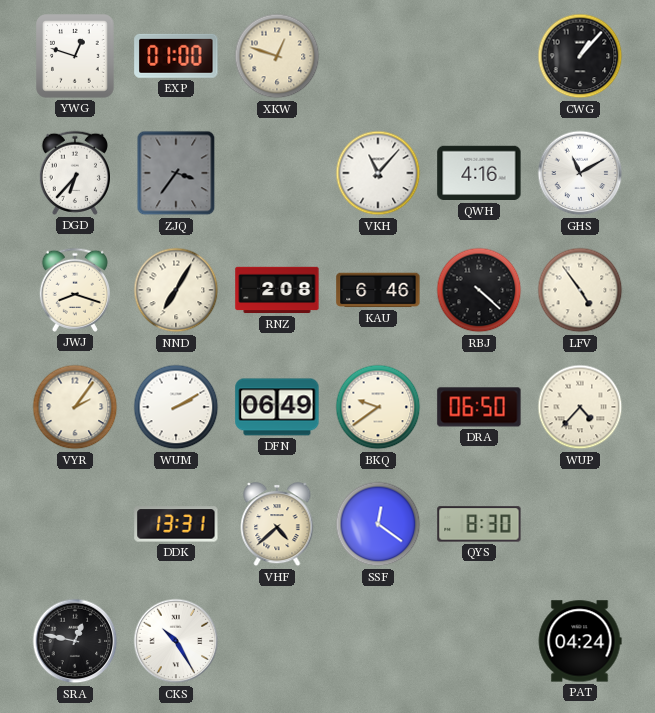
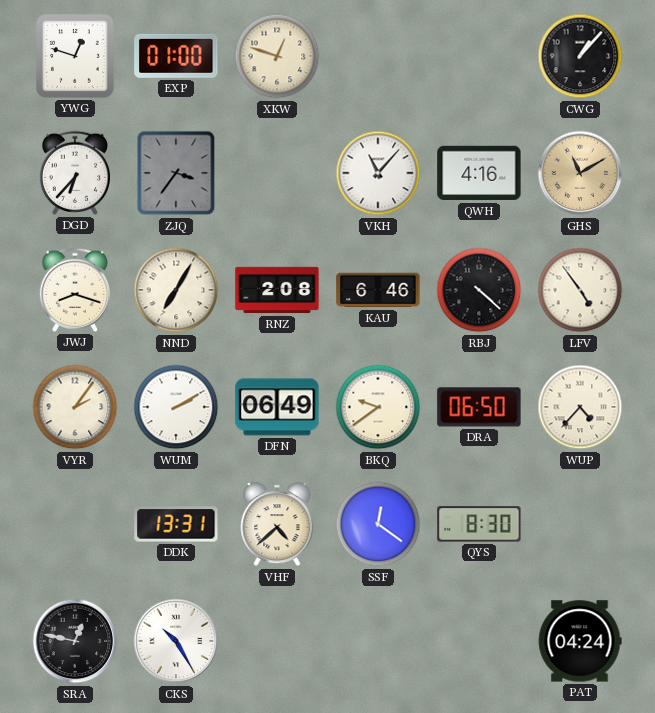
GHS dial: white -> champagne
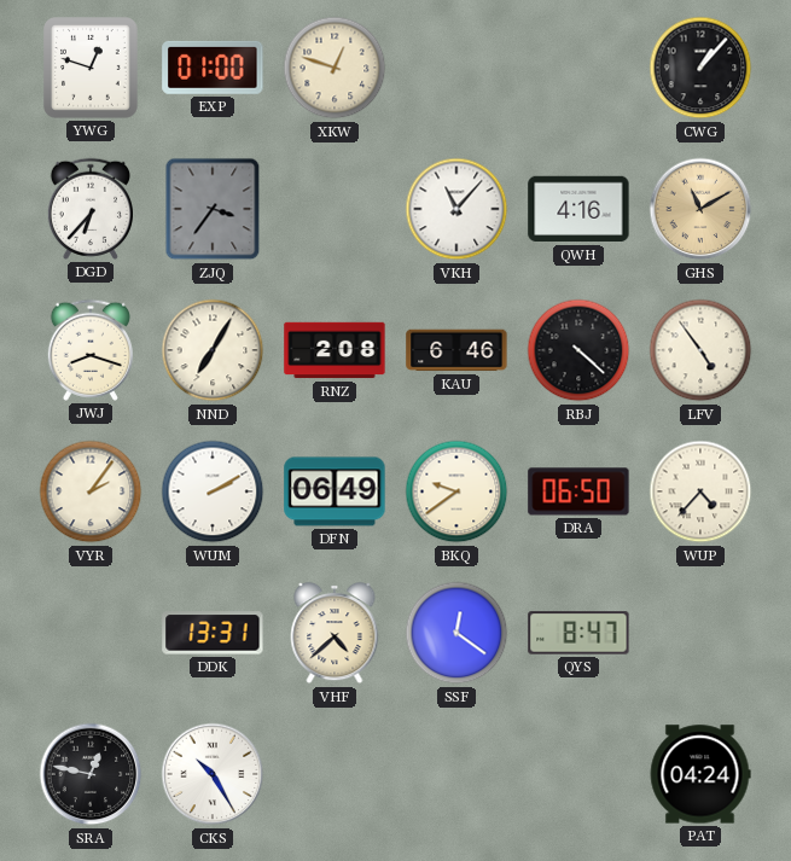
QYS: 8:30 -> 8:47
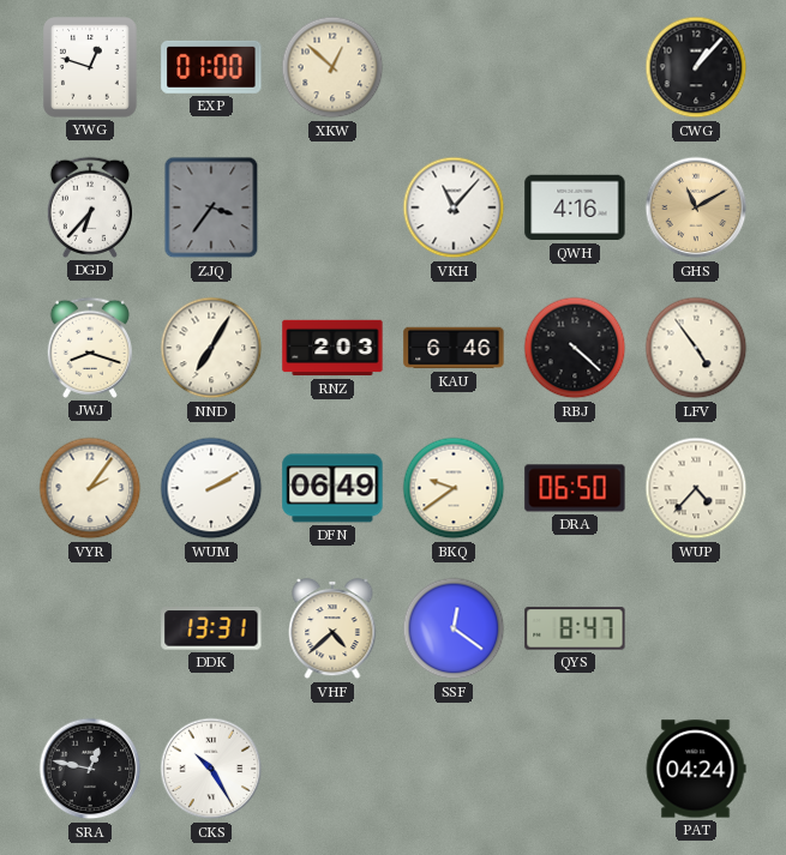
XKW: 12:48 -> 12:52
RNZ: 2:08 -> 2:03
